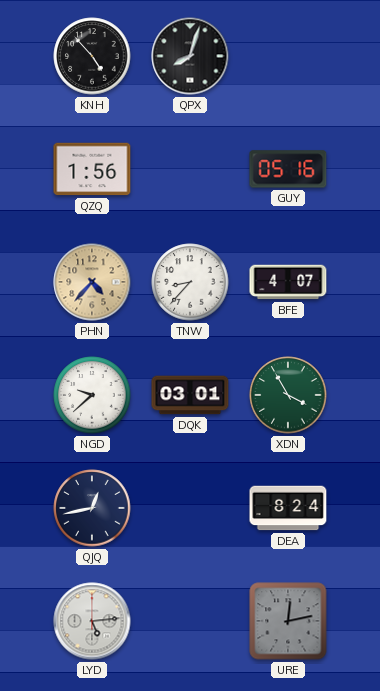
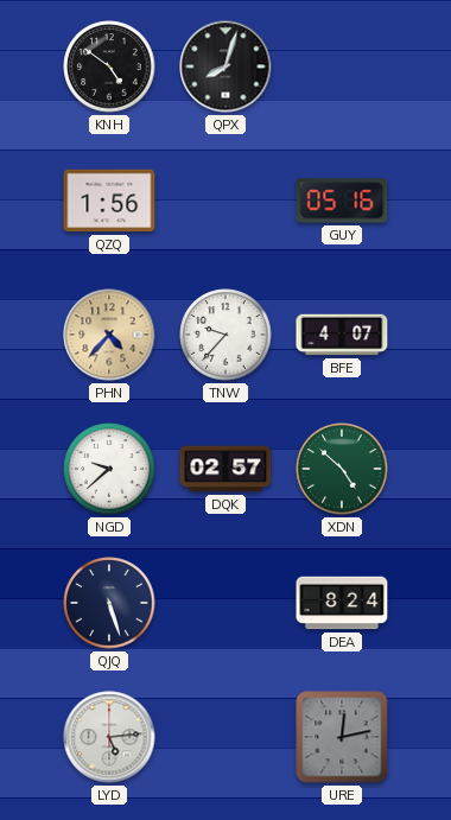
KNH: 4:53 -> 4:51
TNW: 8:37 -> 9:37
DQK: 03:01 -> 02:57
XDN: 3:55 -> 4:52
QJQ: 12:43 -> 5:27
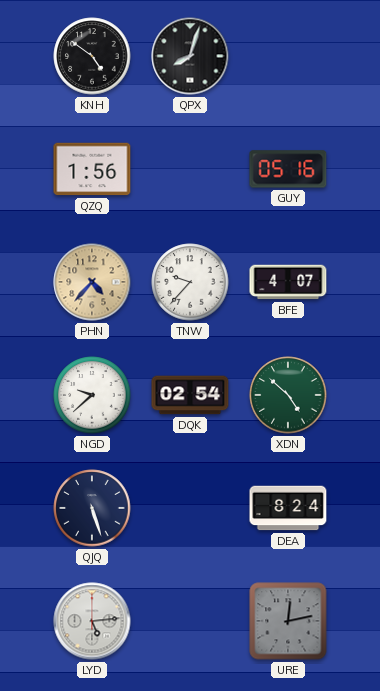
DQK: 02:57 -> 02:54
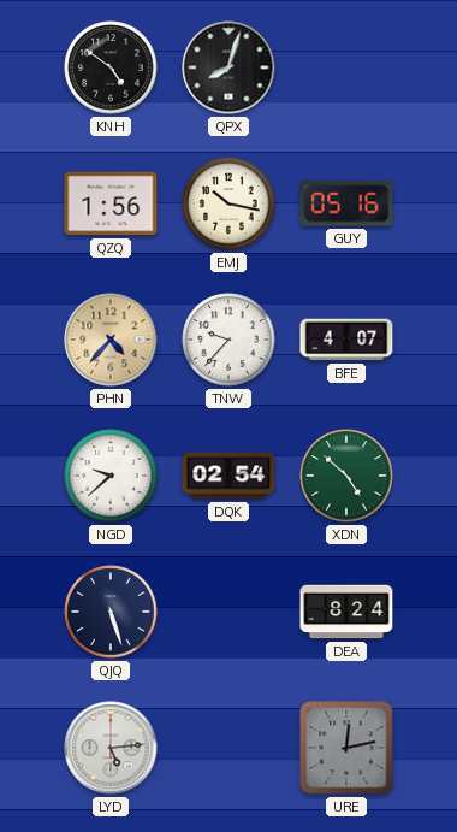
EMJ: none -> 10:17
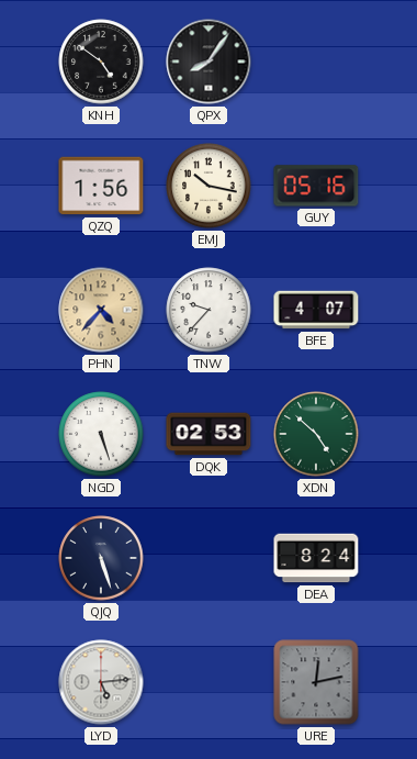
QPX: 8:03 -> 8:06
NGD: 9:38 -> 5:27
DQK: 02:54 -> 02:53
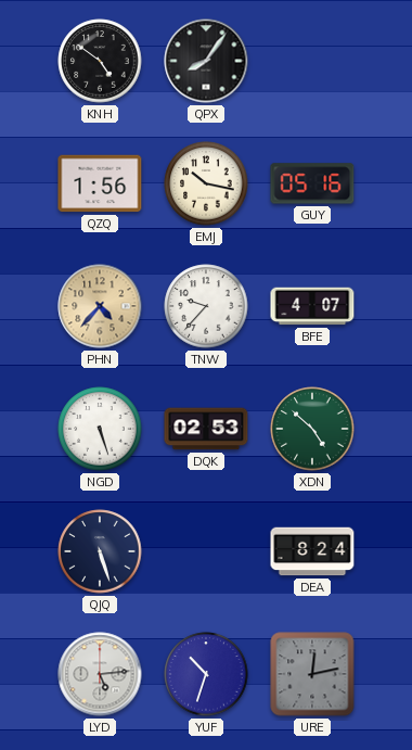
YUF: none -> 10:33
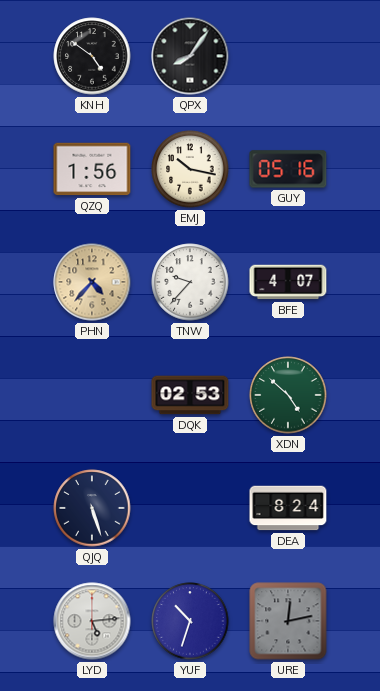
NGD: 5:27 -> none
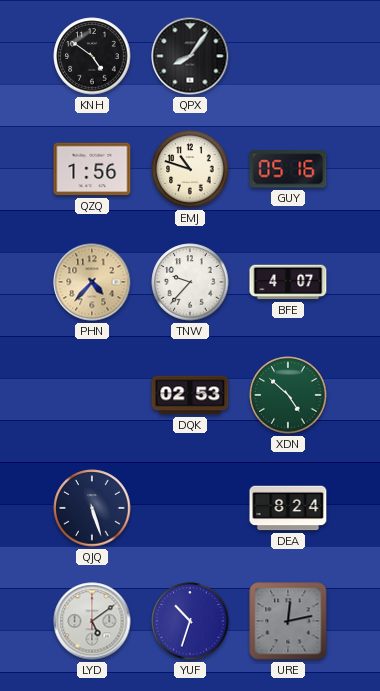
EMJ: 10:17 -> 10:48
LYD: 5:14 -> 5:09
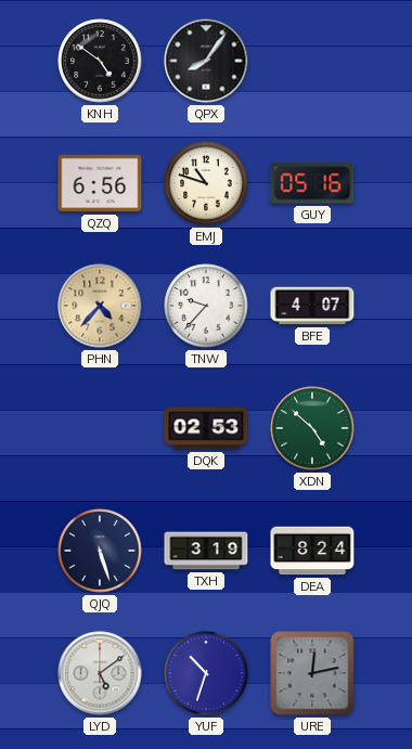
QZQ: 1:56 -> 6:56
TXH: none -> 3:19
